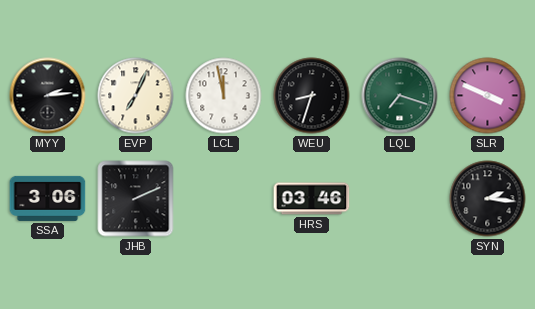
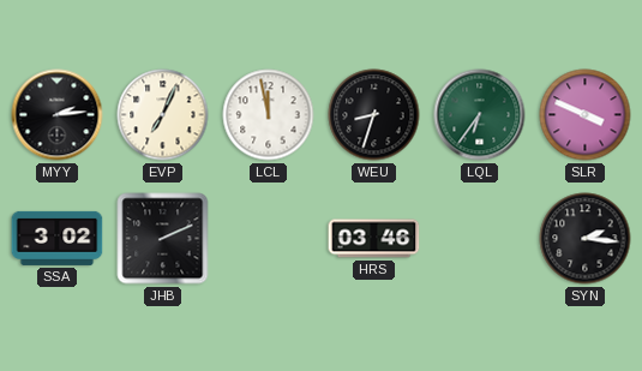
LQL: 7:18 -> 6:36
SSA: 3:06 -> 3:02
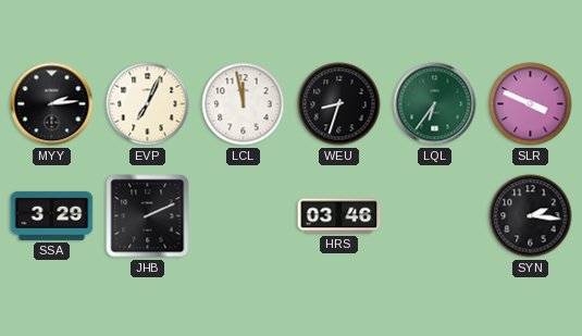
SSA: 3:02 -> 3:29
